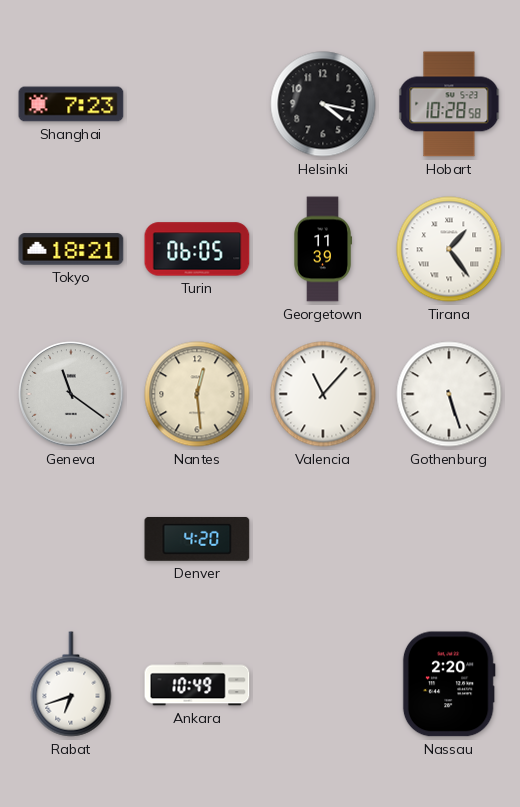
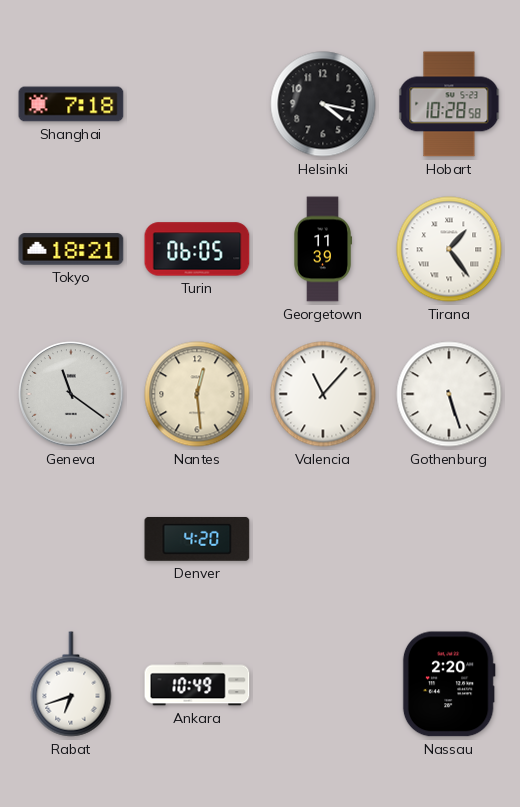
Shanghai: 7:23 -> 7:18
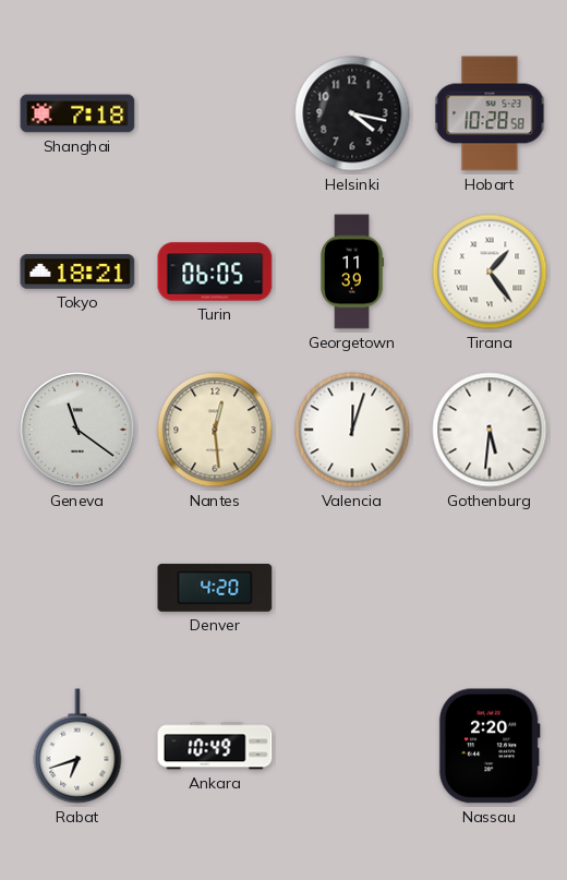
Valencia: 11:07 -> 12:03
Gothenburg: 5:27 -> 5:31
